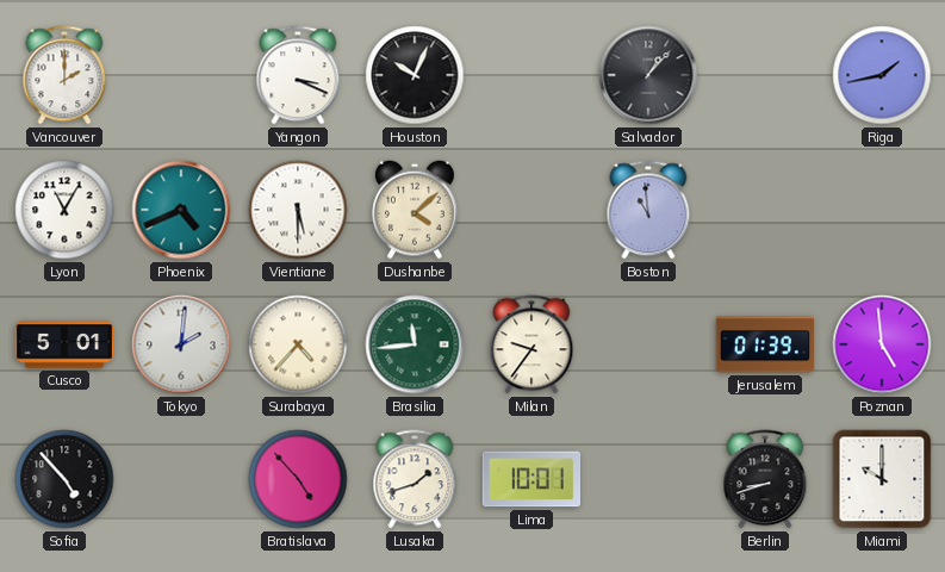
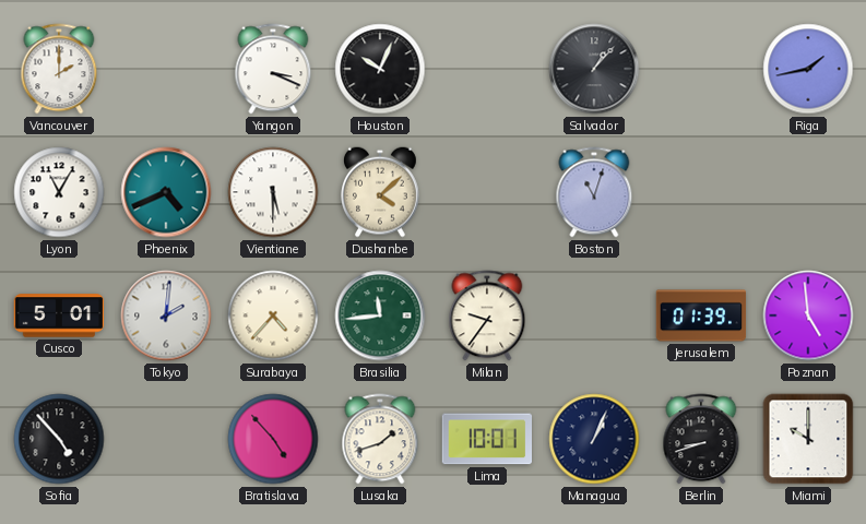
Boston: 10:59 -> 11:03
Managua: none -> 1:04
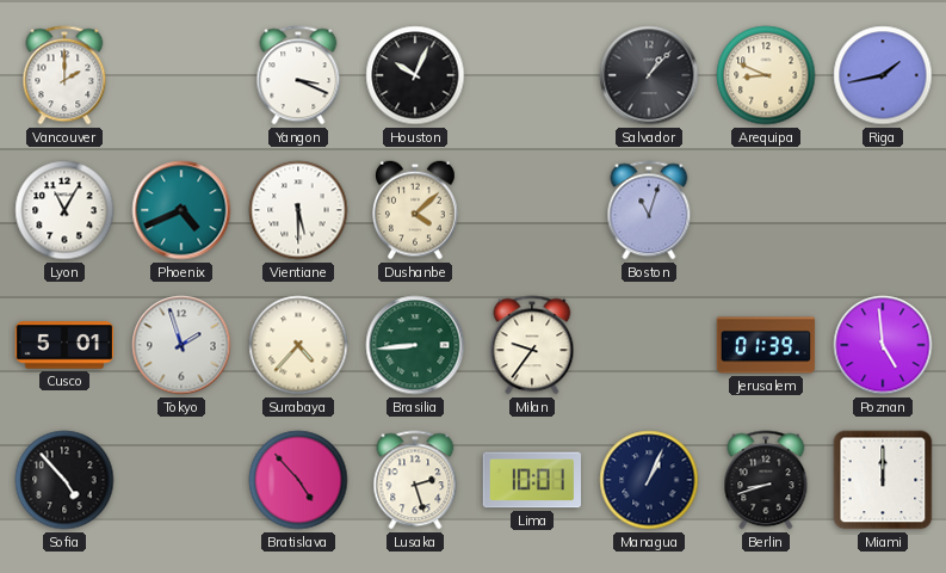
Arequipa: none -> 8:49
Tokyo: 2:01 -> 1:57
Brasilia: 11:44 -> 8:44
Lusaka: 1:42 -> 2:27
Miami: 10:00 -> 12:00
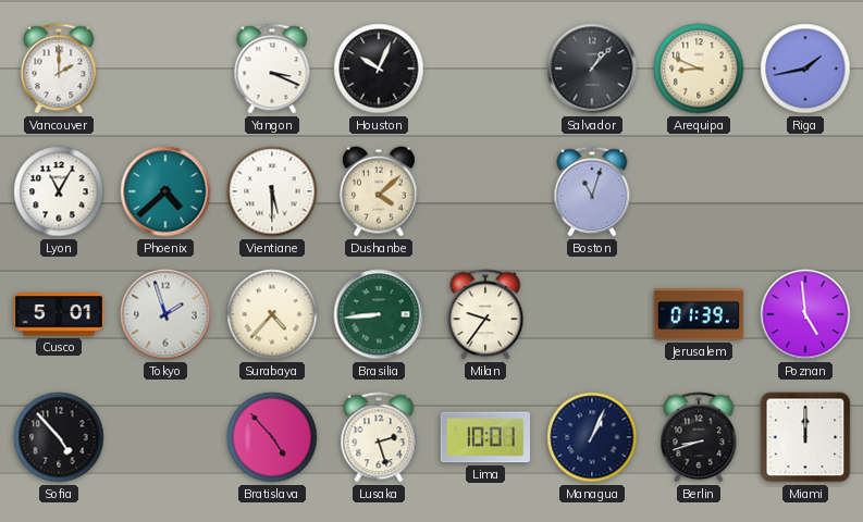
Phoenix: 4:41 -> 4:38
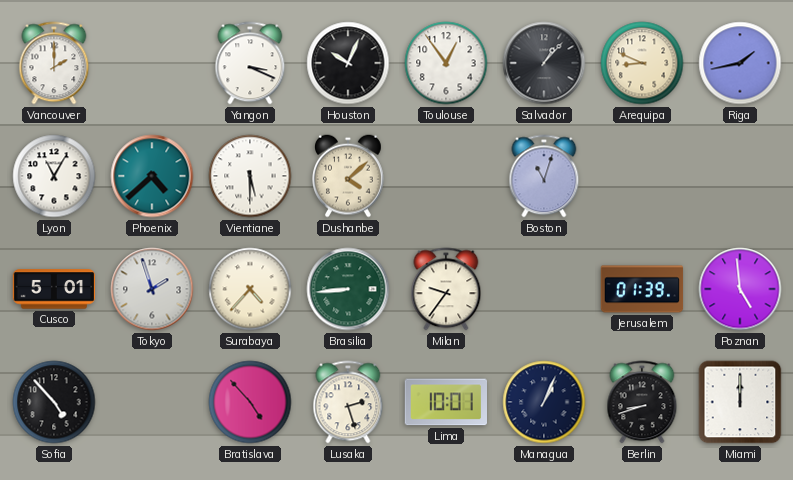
Toulouse: none -> 12:54
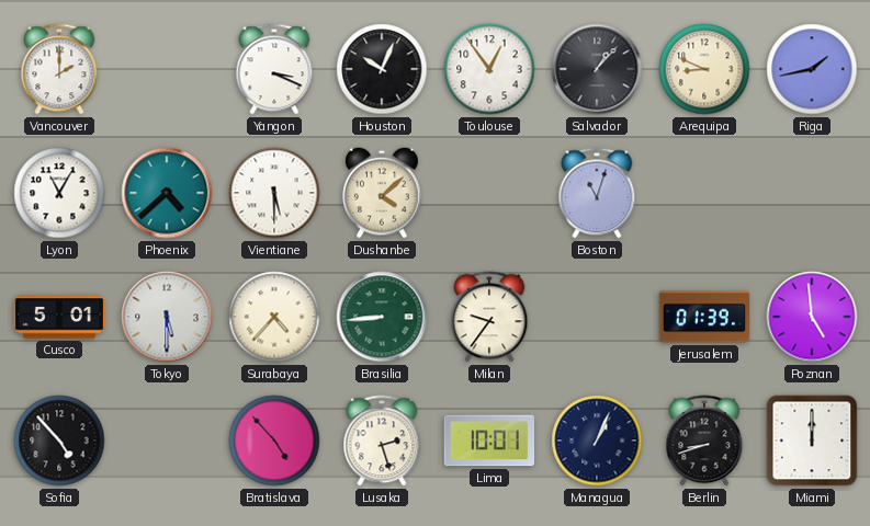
Tokyo: 1:57 -> 5:30
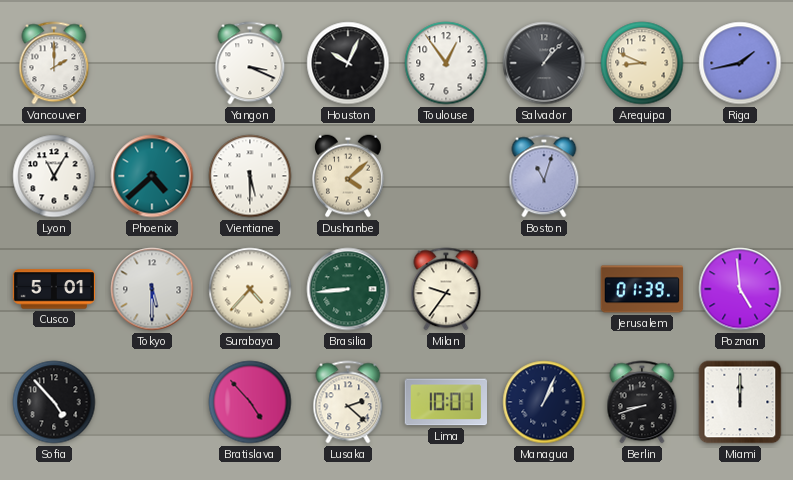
Lusaka: 2:27 -> 2:22
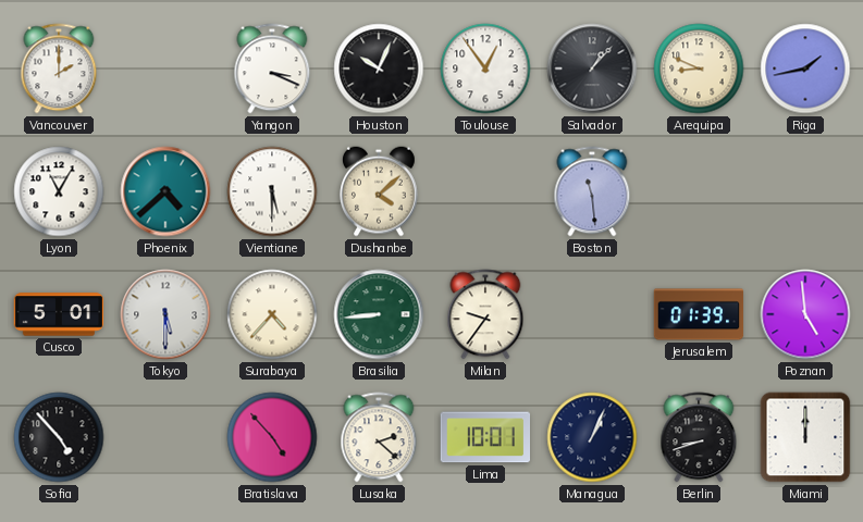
Boston: 11:03 -> 11:29
